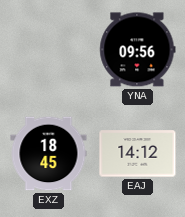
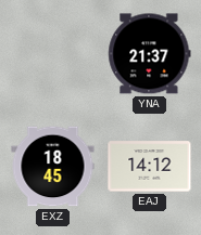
YNA: 09:56 -> 21:37
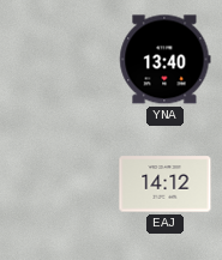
YNA: 21:37 -> 13:40
EXZ: 18:45 -> none
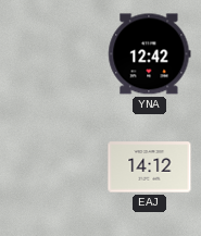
YNA: 13:40 -> 12:42
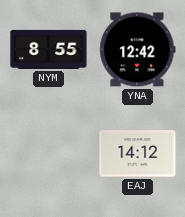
NYM: none -> 8:55
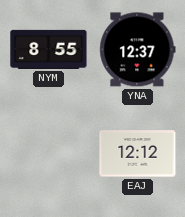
YNA: 12:42 -> 12:37
EAJ: 14:12 -> 12:12
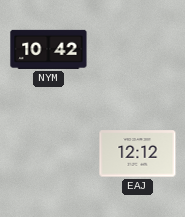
NYM: 8:55 -> 10:42
YNA: 12:37 -> none
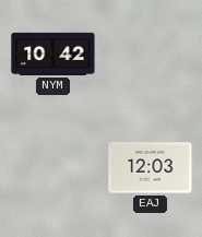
EAJ: 12:12 -> 12:03
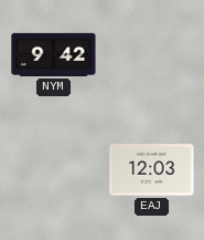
NYM: 10:42 -> 9:42
